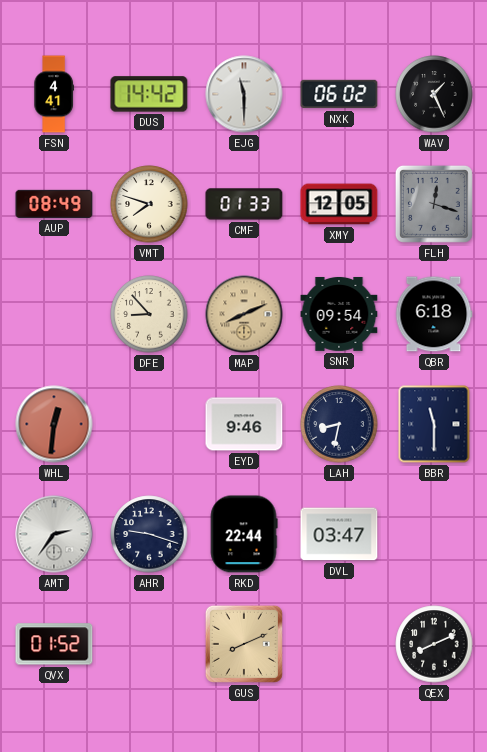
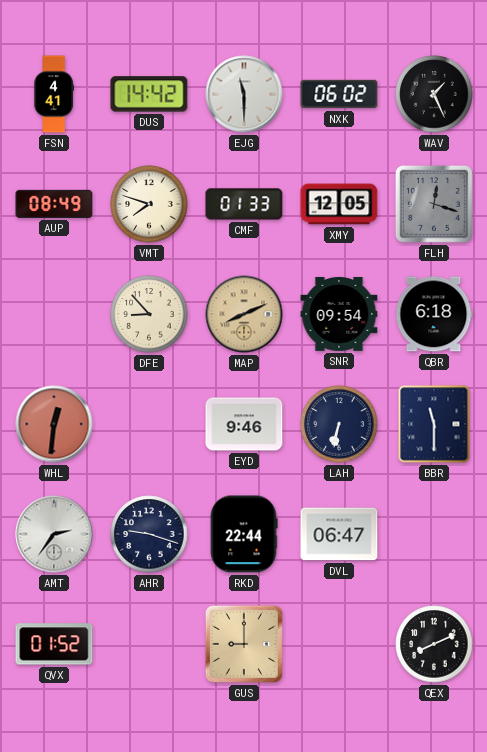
LAH: 8:32 -> 6:32
DVL: 03:47 -> 06:47
GUS: 8:11 -> 9:00
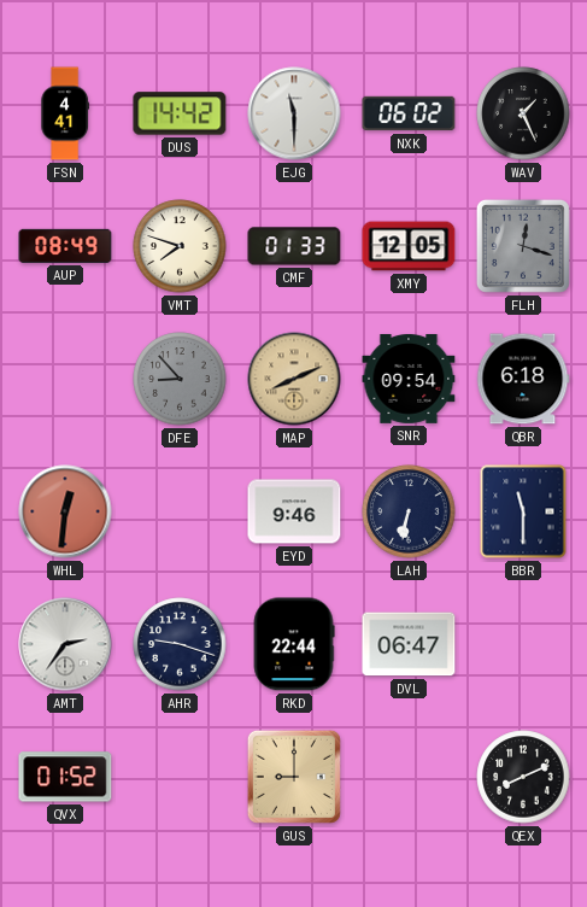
DFE dial: cream -> grey
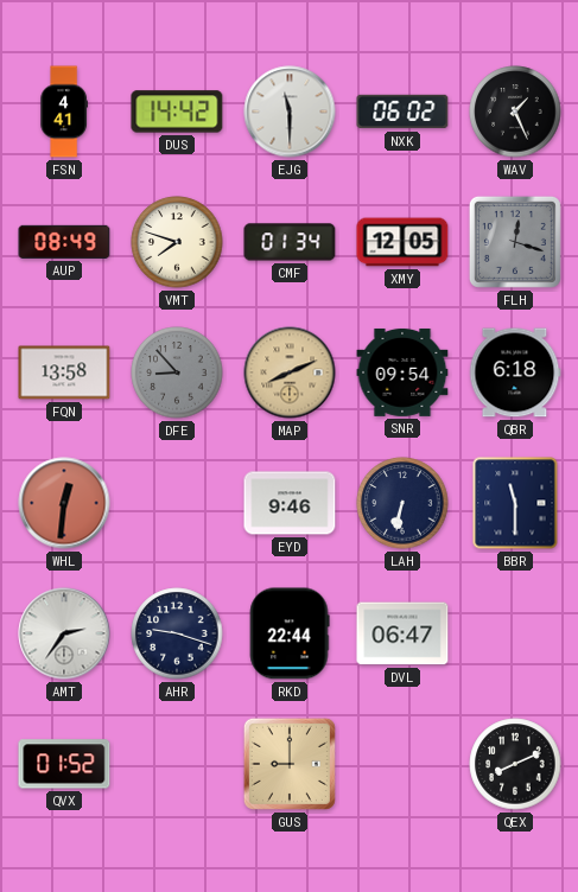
CMF: 01:33 -> 01:34
FQN: none -> 13:58
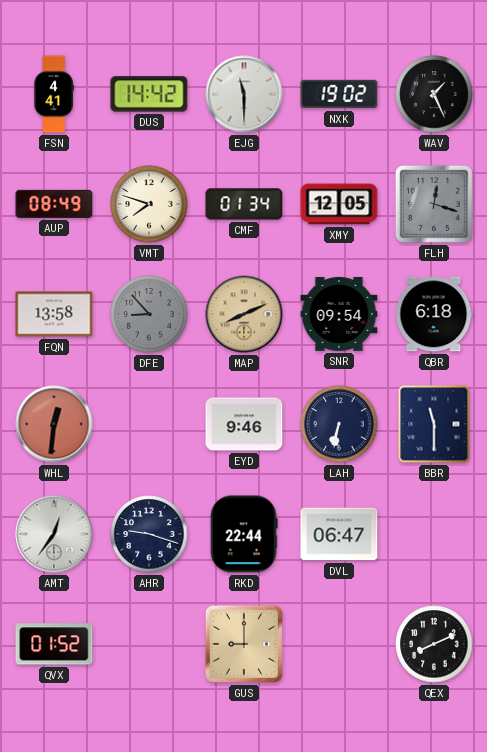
NXK: 06:02 -> 19:02
AMT: 2:36 -> 12:36
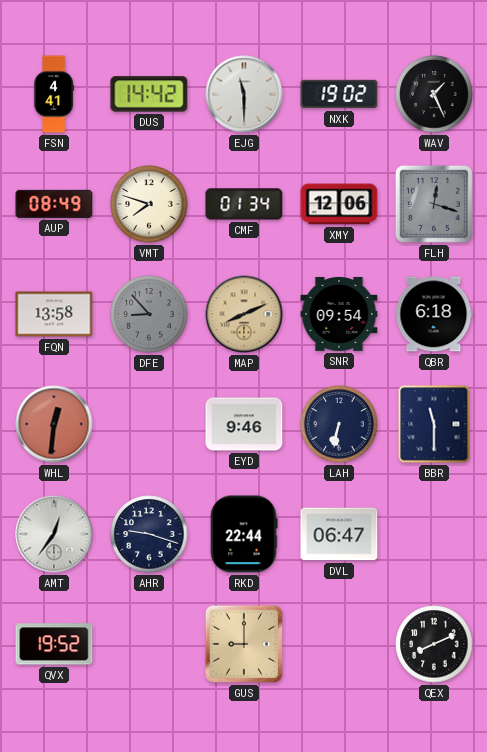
XMY: 12:05 -> 12:06
QVX: 01:52 -> 19:52
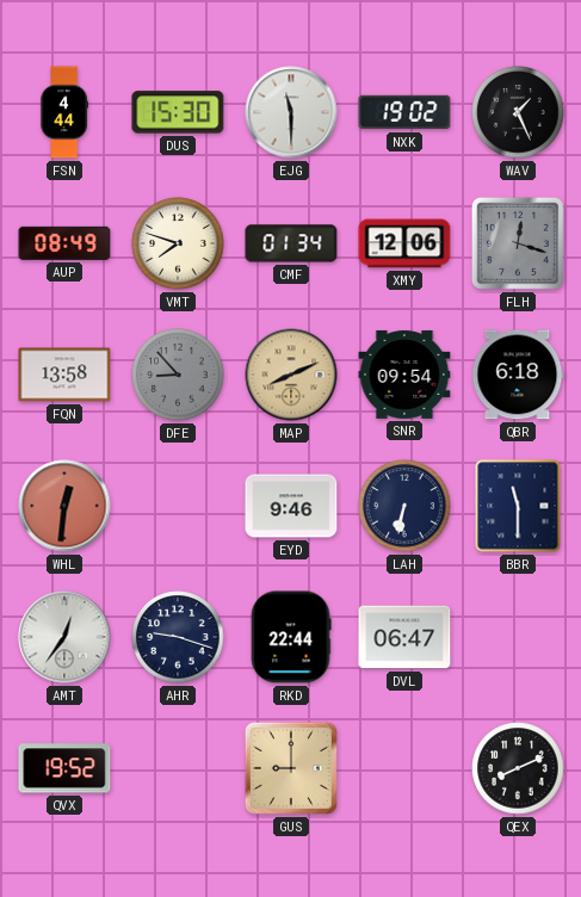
FSN: 4:41 -> 4:44
DUS: 14:42 -> 15:30
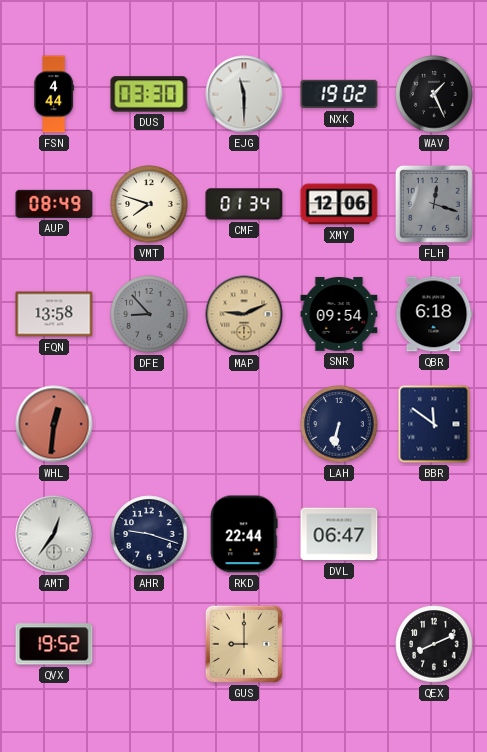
DUS: 15:30 -> 03:30
MAP: 8:11 -> 9:11
EYD: 9:46 -> none
BBR: 11:30 -> 11:51
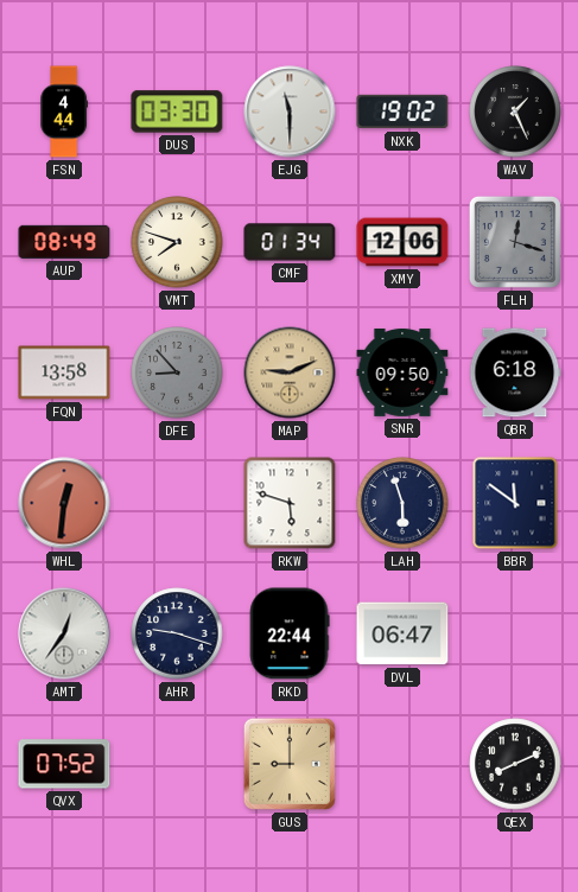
SNR: 09:54 -> 09:50
RKW: none -> 5:48
LAH: 6:32 -> 5:57
QVX: 19:52 -> 07:52
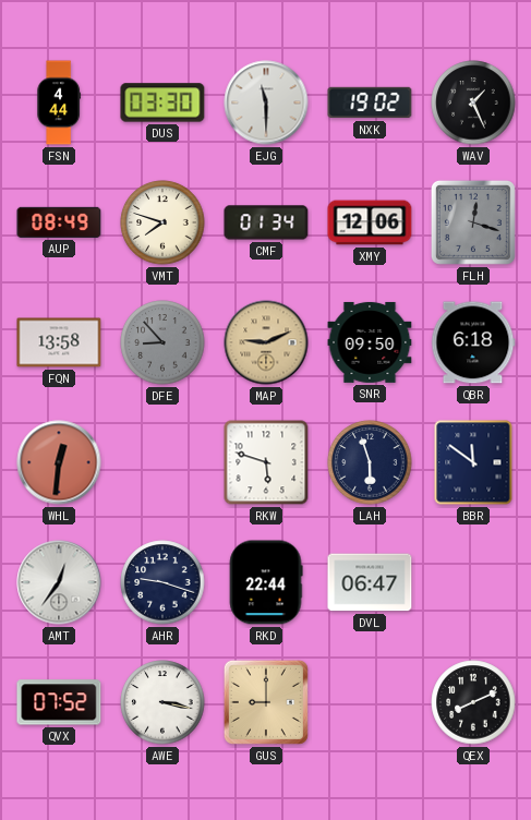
AWE: none -> 3:17
